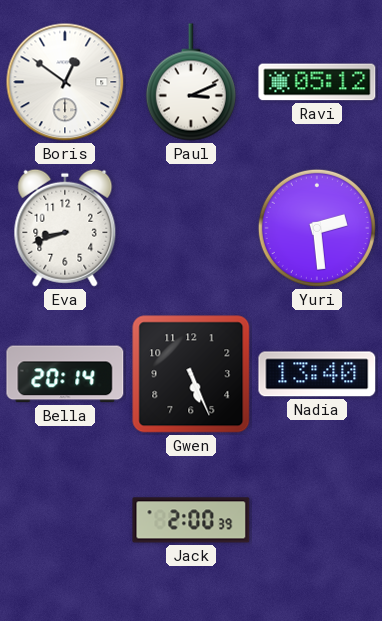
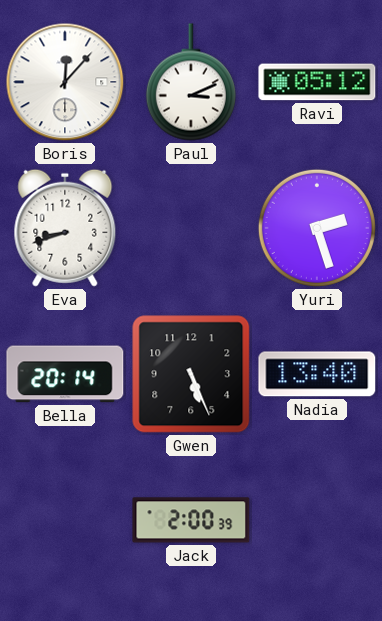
Boris: 12:51 -> 12:07
Yuri: 2:29 -> 2:27
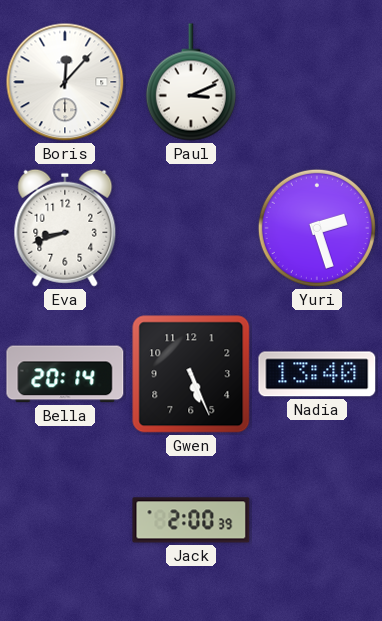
Ravi: 05:12 -> none
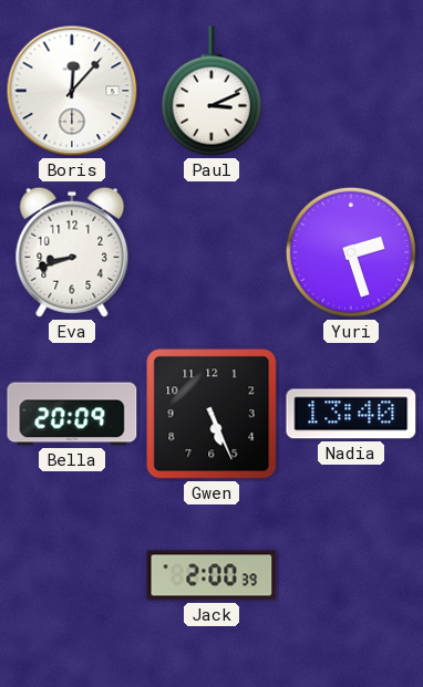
Bella: 20:14 -> 20:09
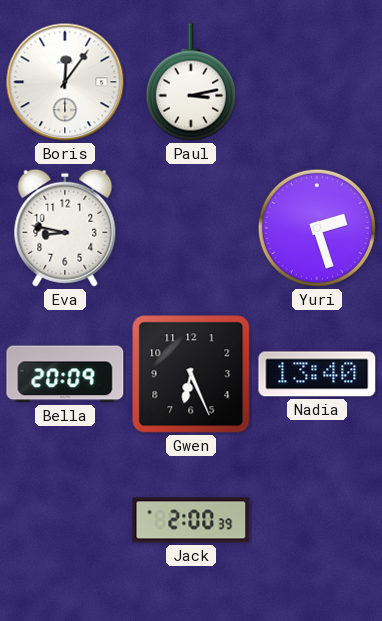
Boris: 12:07 -> 12:06
Paul: 3:11 -> 3:13
Eva: 8:42 -> 8:47
Gwen: 5:26 -> 6:26
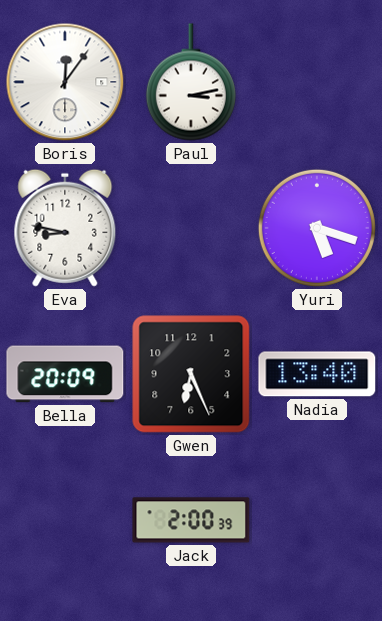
Yuri: 2:27 -> 5:18
